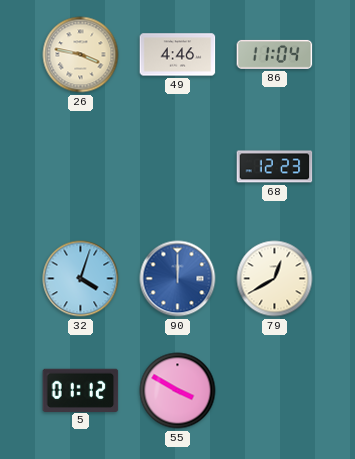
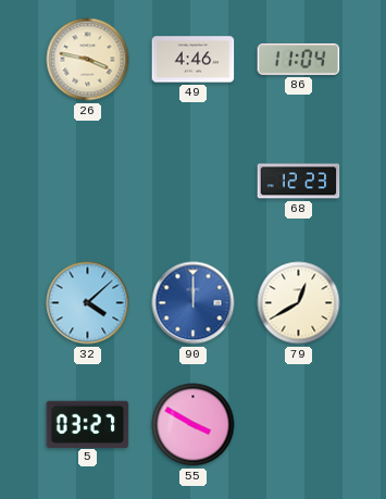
32: 4:03 -> 4:08
5: 01:12 -> 03:27
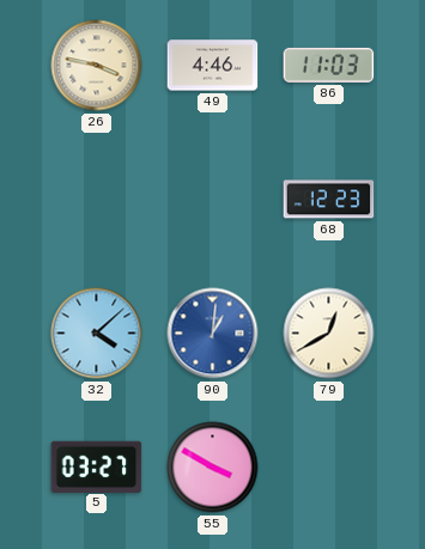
86: 11:04 -> 11:03
90: 12:00 -> 1:01
